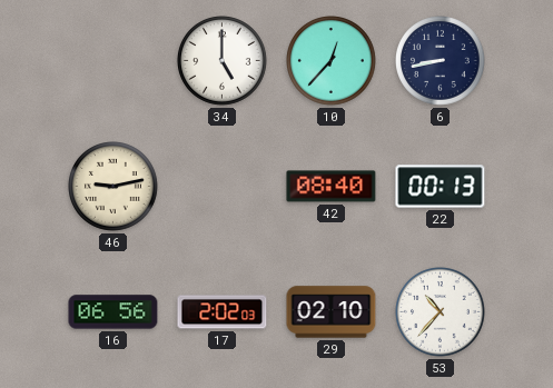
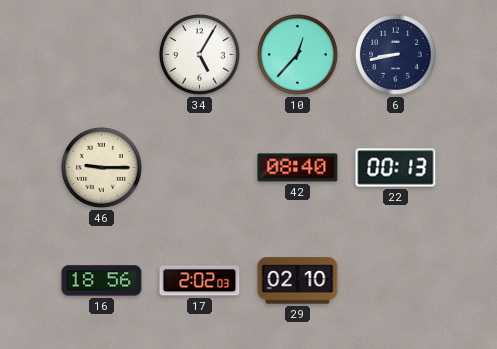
34: 5:00 -> 5:05
46: 9:13 -> 9:15
16: 06:56 -> 18:56
53: 10:37 -> none
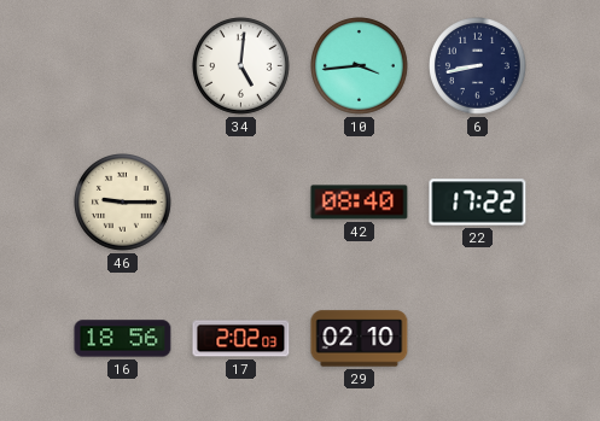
34: 5:05 -> 5:01
10: 12:37 -> 3:44
22: 00:13 -> 17:22
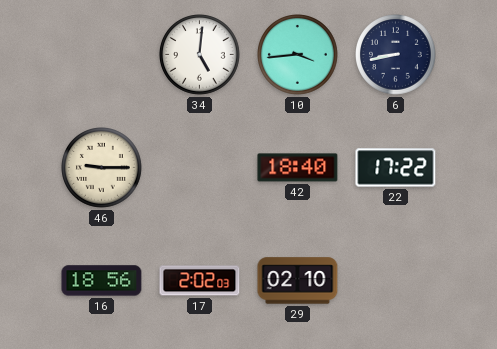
42: 08:40 -> 18:40
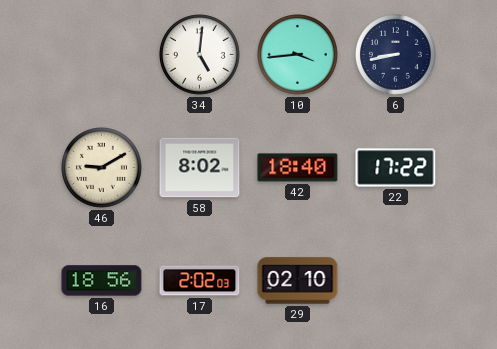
46: 9:15 -> 9:10
58: none -> 8:02
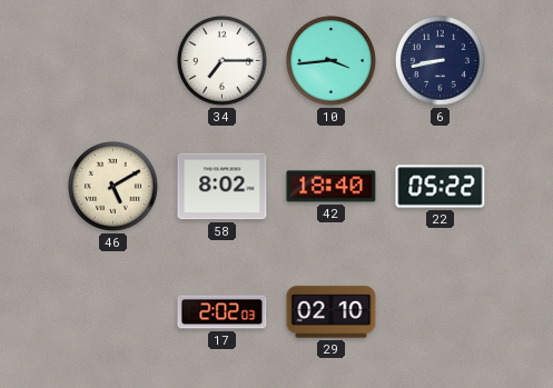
34: 5:01 -> 7:15
46: 9:10 -> 5:10
22: 17:22 -> 05:22
16: 18:56 -> none
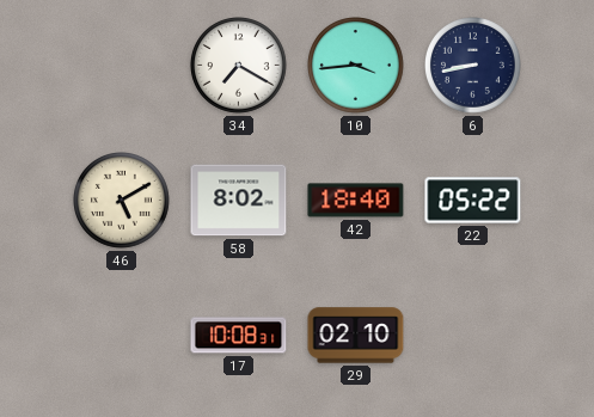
34: 7:15 -> 7:20
17: 2:02 -> 10:08
